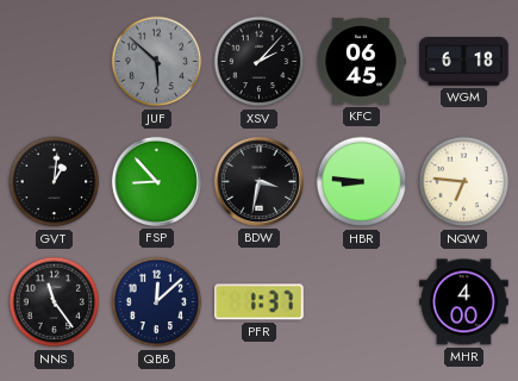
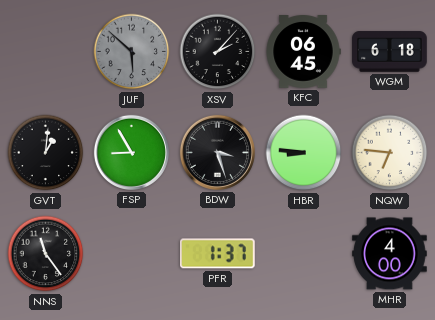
FSP: 8:53 -> 8:55
BDW: 3:32 -> 3:27
QBB: 12:08 -> none
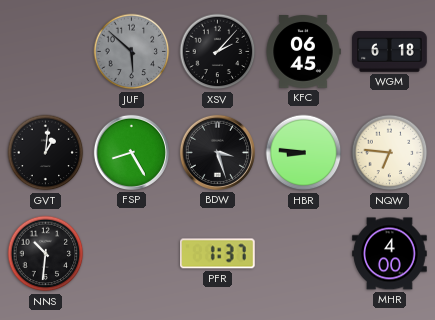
FSP: 8:55 -> 8:25
NNS: 11:24 -> 10:31
